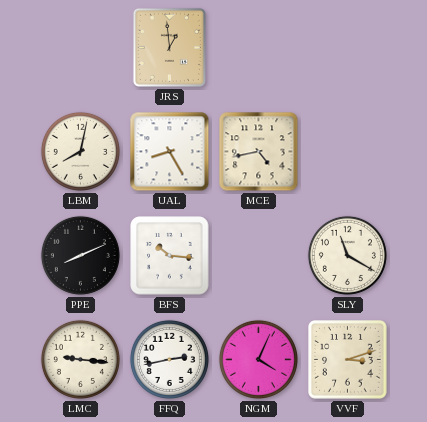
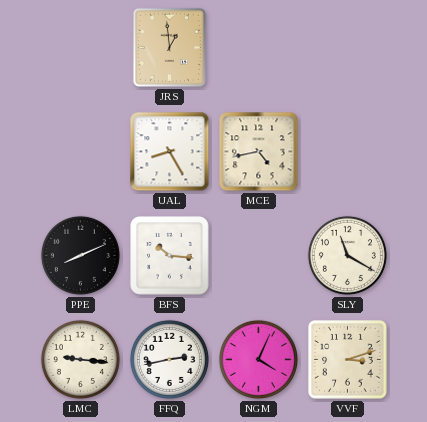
LBM: 8:02 -> none
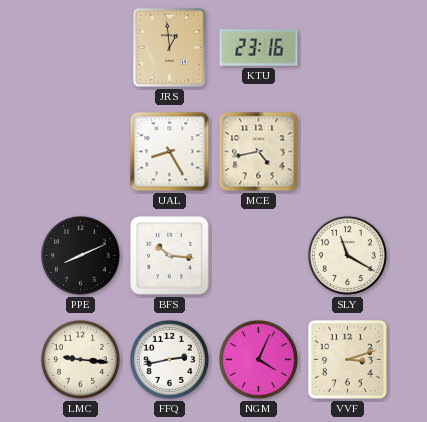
KTU: none -> 23:16
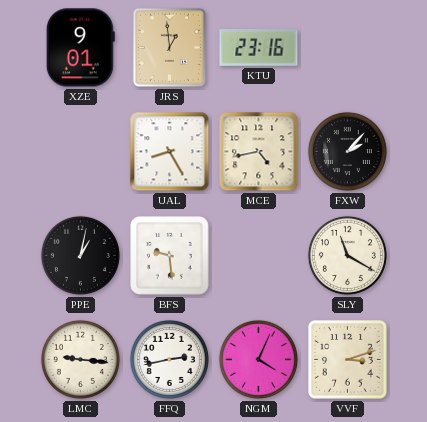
XZE: none -> 9:01
FXW: none -> 2:07
PPE: 8:11 -> 1:02
BFS: 10:16 -> 9:29
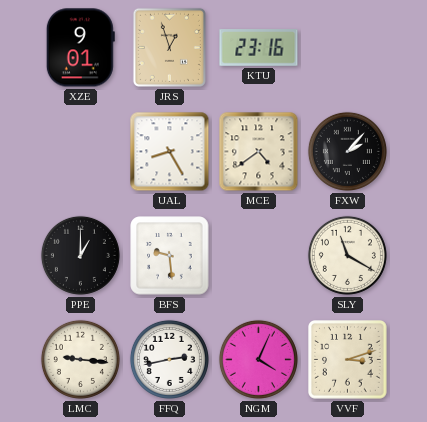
JRS: 12:59 -> 12:57
MCE: 4:43 -> 4:39
PPE: 1:02 -> 1:00
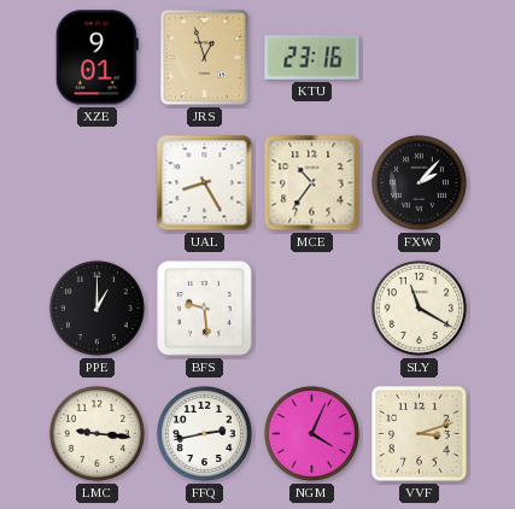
MCE: 4:39 -> 10:36
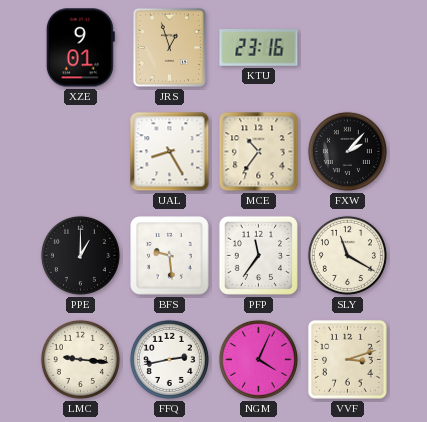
PFP: none -> 11:36
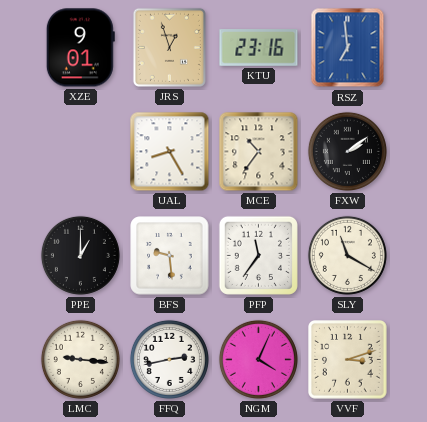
RSZ: none -> 6:59
FXW: 2:07 -> 2:09
